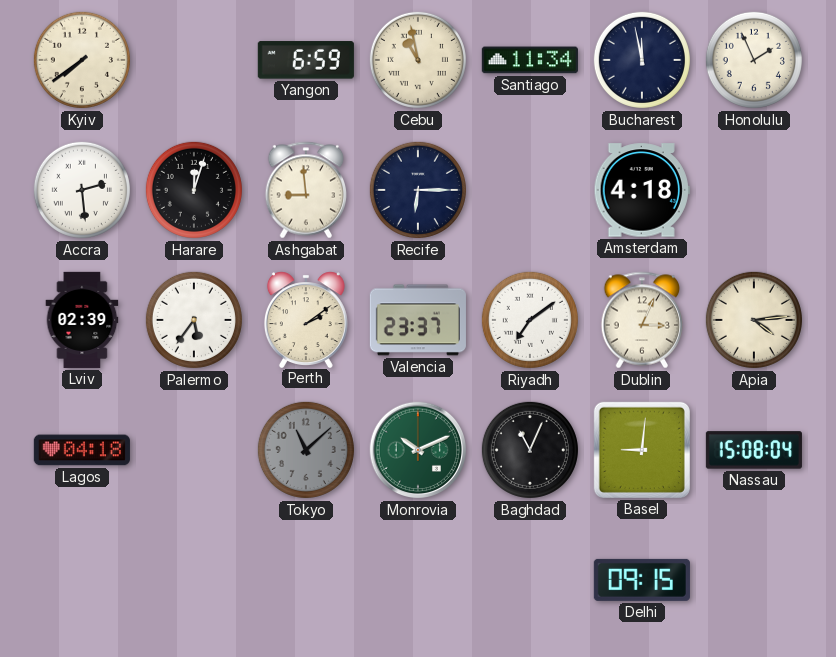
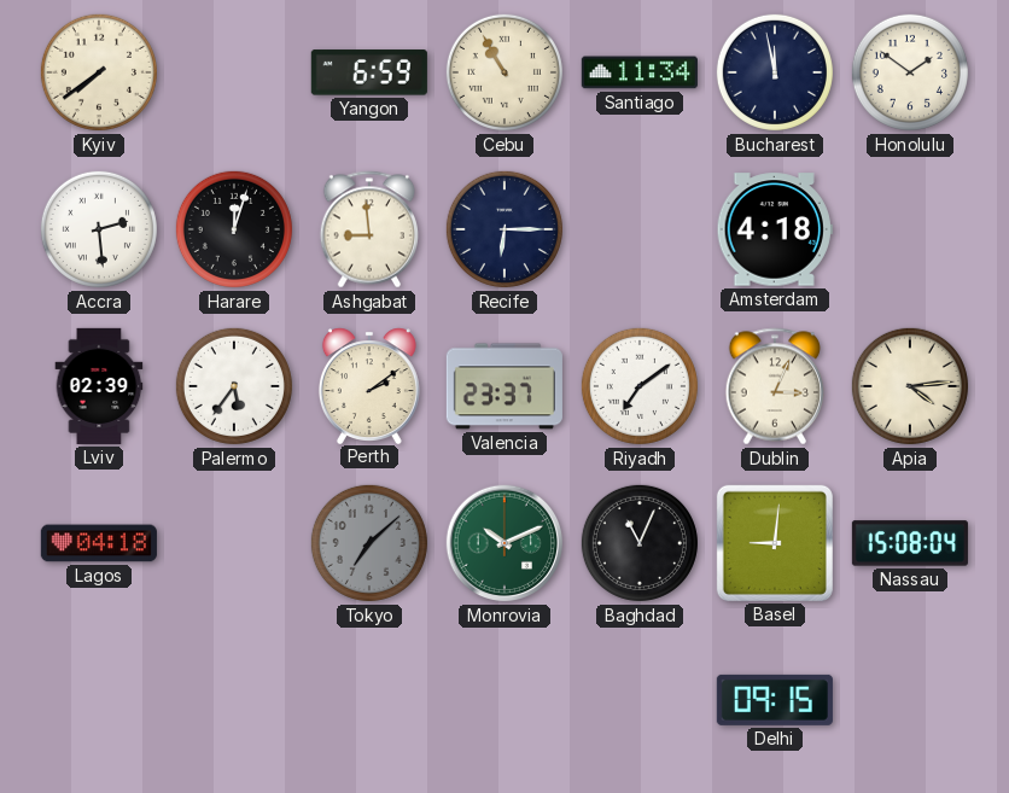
Cebu: 10:58 -> 10:55
Honolulu: 1:56 -> 1:51
Tokyo: 11:08 -> 7:08
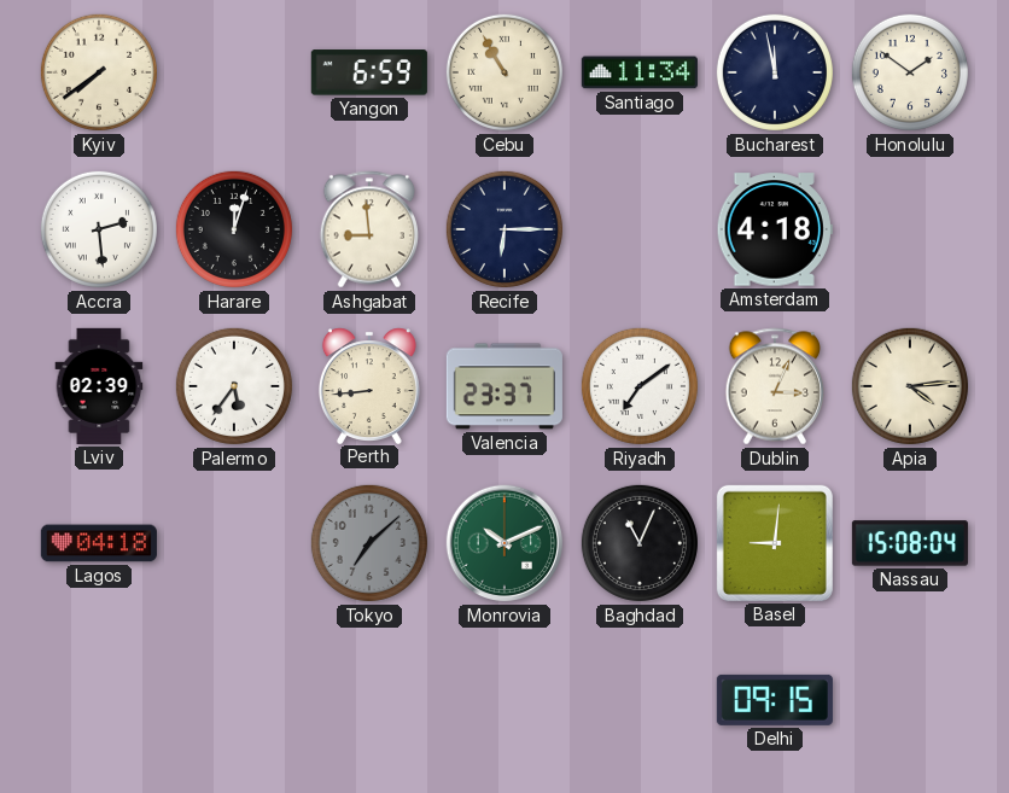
Perth: 2:09 -> 8:44
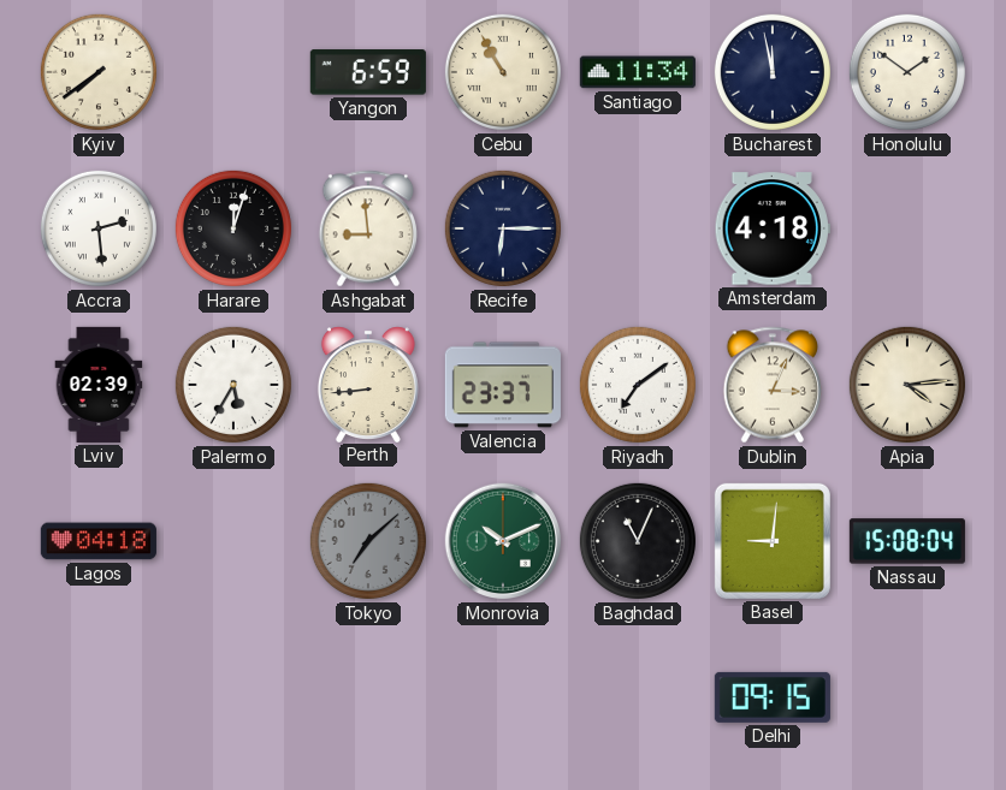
Palermo: 5:36 -> 5:35
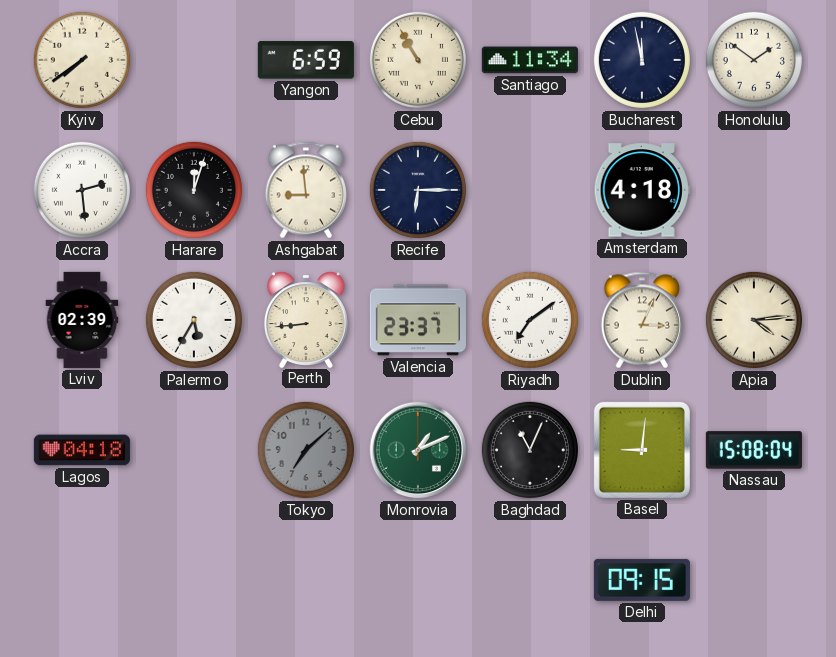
Monrovia: 10:11 -> 1:11
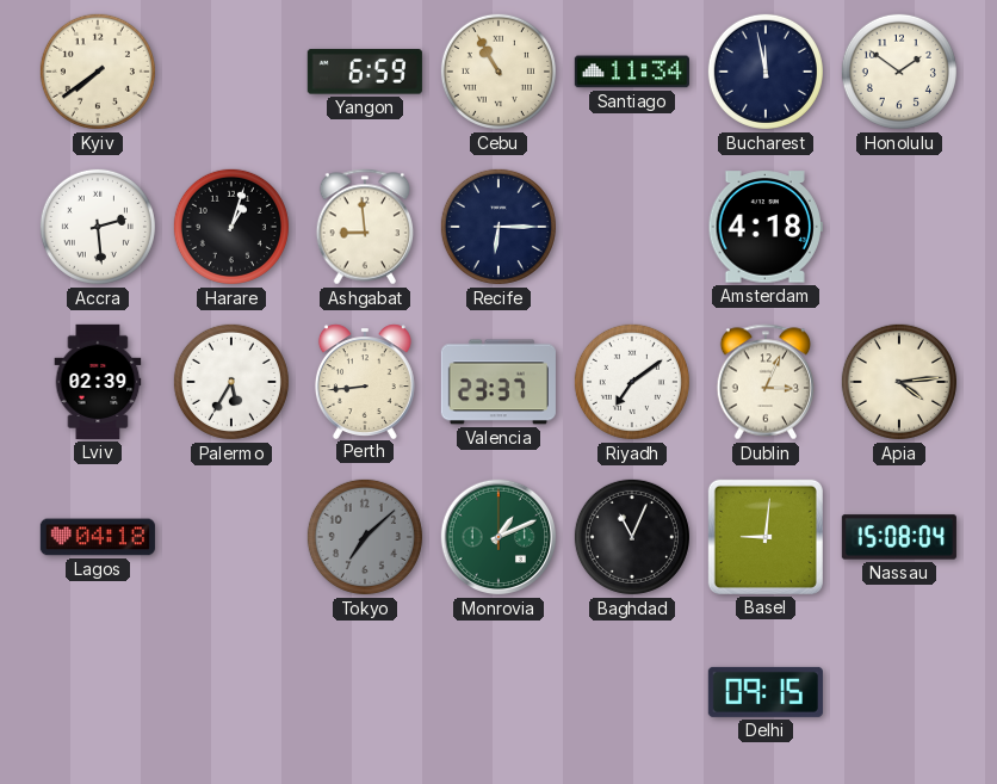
Harare: 12:03 -> 1:03
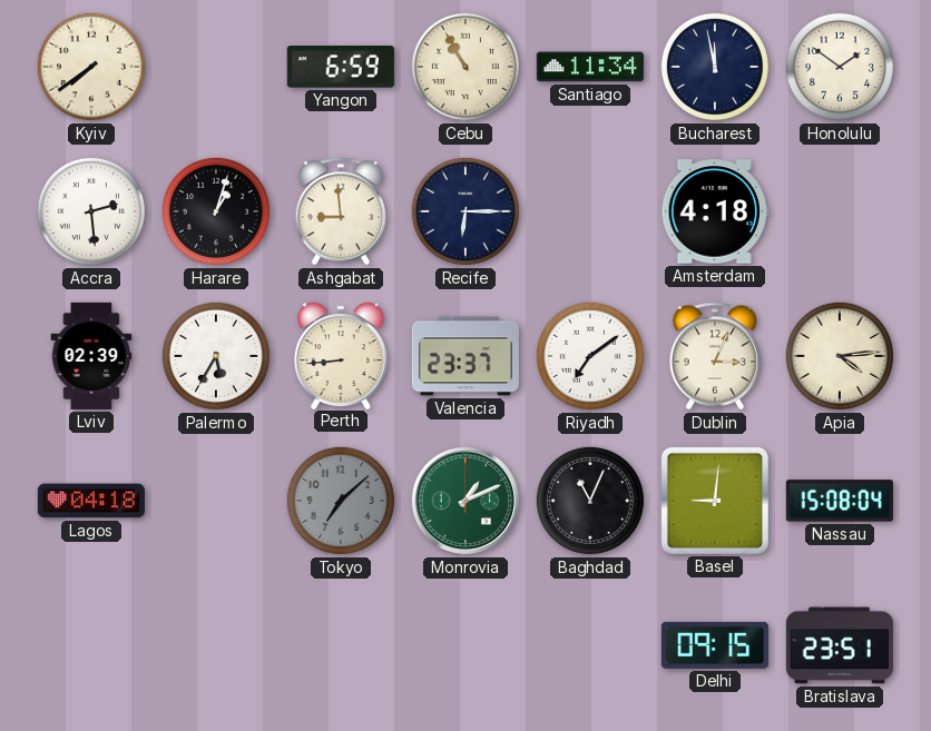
Bratislava: none -> 23:51
